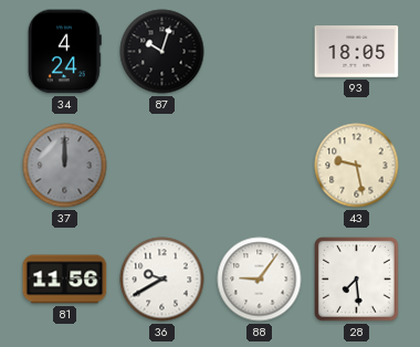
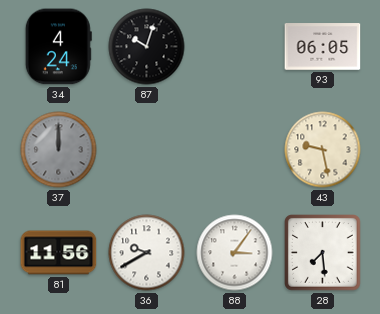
93: 18:05 -> 06:05
88: 9:06 -> 3:06
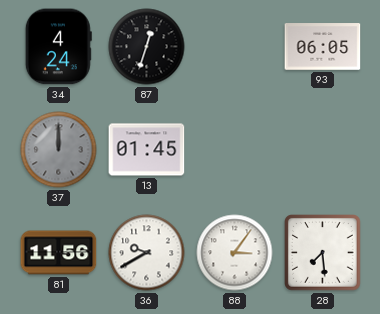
87: 10:03 -> 12:33
13: none -> 01:45
43: 9:28 -> none
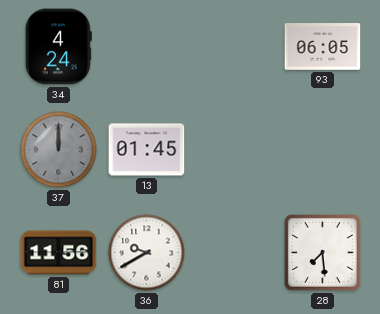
87: 12:33 -> none
88: 3:06 -> none
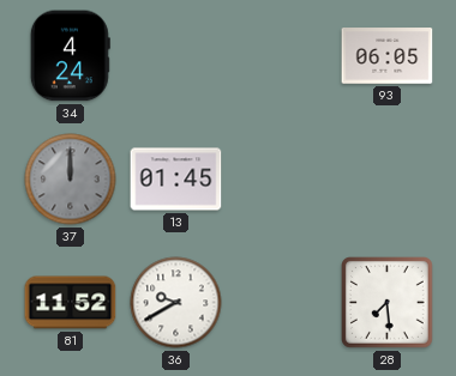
81: 11:56 -> 11:52
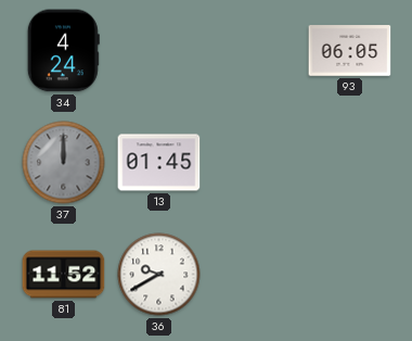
28: 7:29 -> none
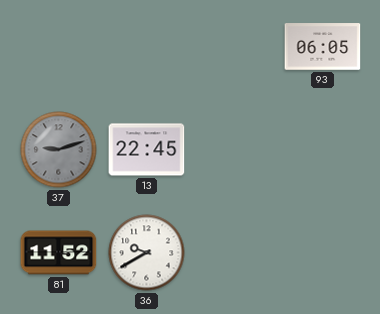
34: 4:24 -> none
37: 12:00 -> 9:12
13: 01:45 -> 22:45
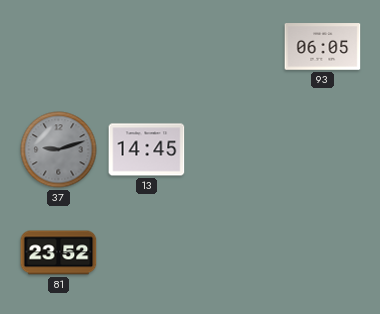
13: 22:45 -> 14:45
81: 11:52 -> 23:52
36: 9:40 -> none
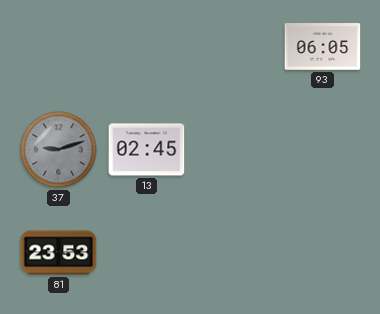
13: 14:45 -> 02:45
81: 23:52 -> 23:53
